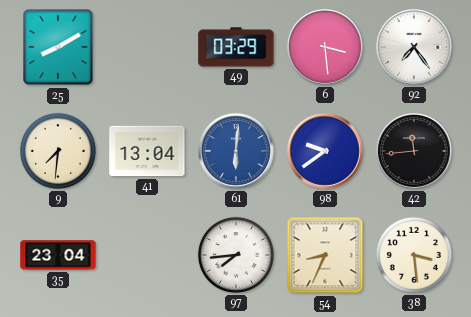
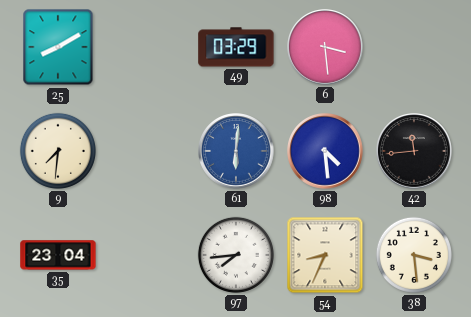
92: 7:24 -> none
41: 13:04 -> none
98: 9:39 -> 4:29
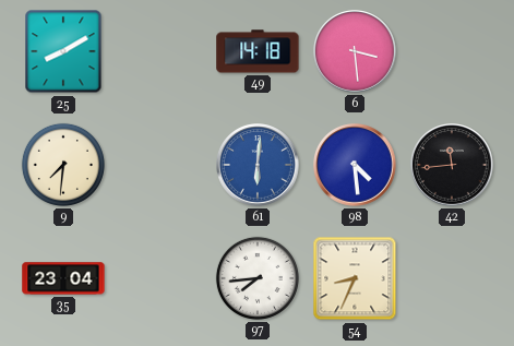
49: 03:29 -> 14:18
38: 3:29 -> none
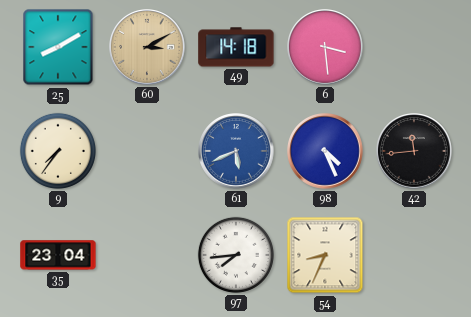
60: none -> 3:10
9: 7:31 -> 7:36
61: 6:01 -> 5:41
98: 4:29 -> 4:26
